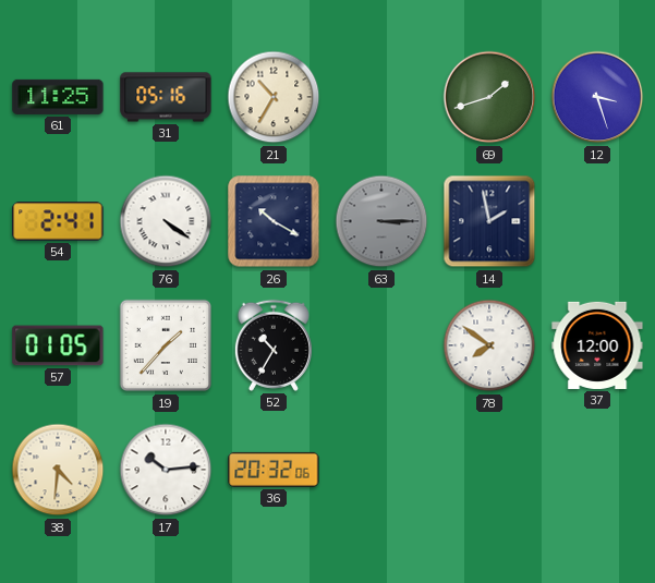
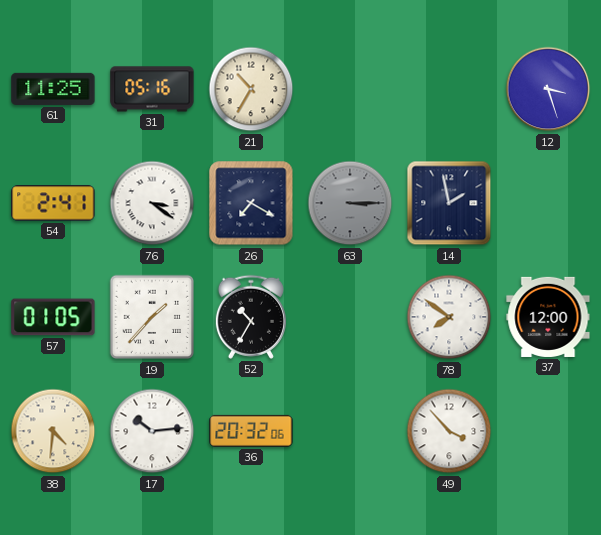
69: 1:42 -> none
76: 4:21 -> 3:21
26: 10:20 -> 7:20
49: none -> 3:53
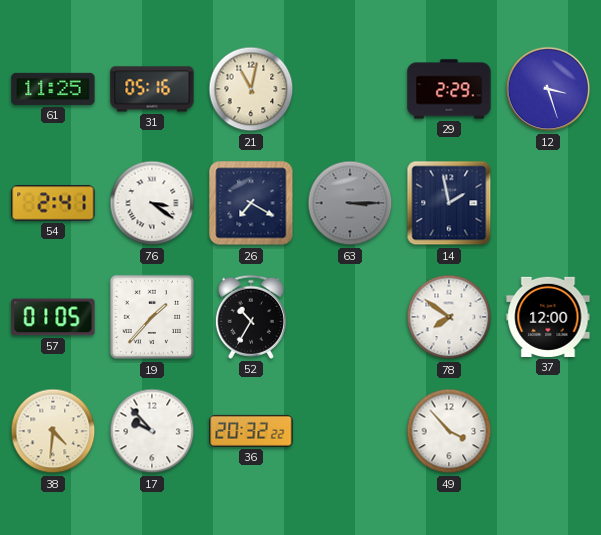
21: 10:35 -> 11:02
29: none -> 2:29
17: 10:14 -> 9:53
36: 20:32:06 -> 20:32:22
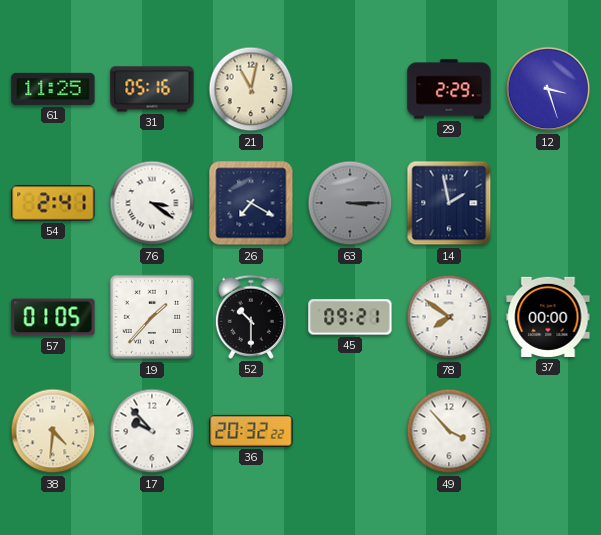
52: 10:35 -> 10:30
45: none -> 09:21
37: 12:00 -> 00:00
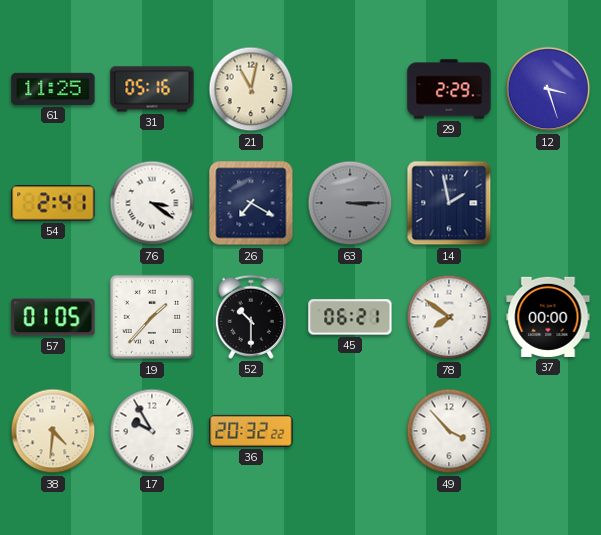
45: 09:21 -> 06:21
17: 9:53 -> 9:55
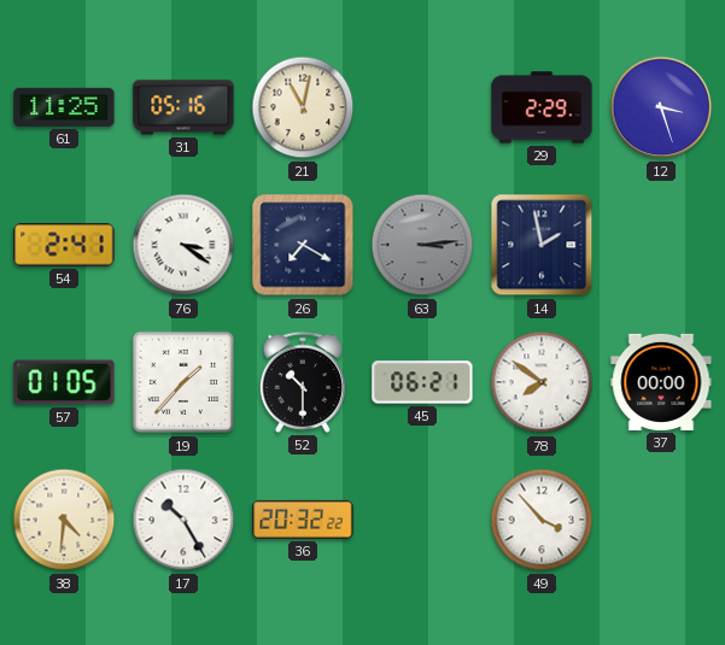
63: 3:15 -> 3:14
17: 9:55 -> 10:25
